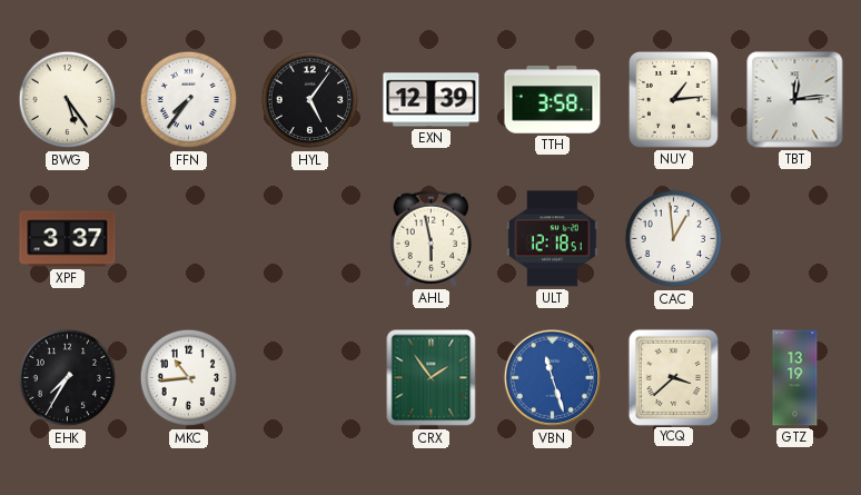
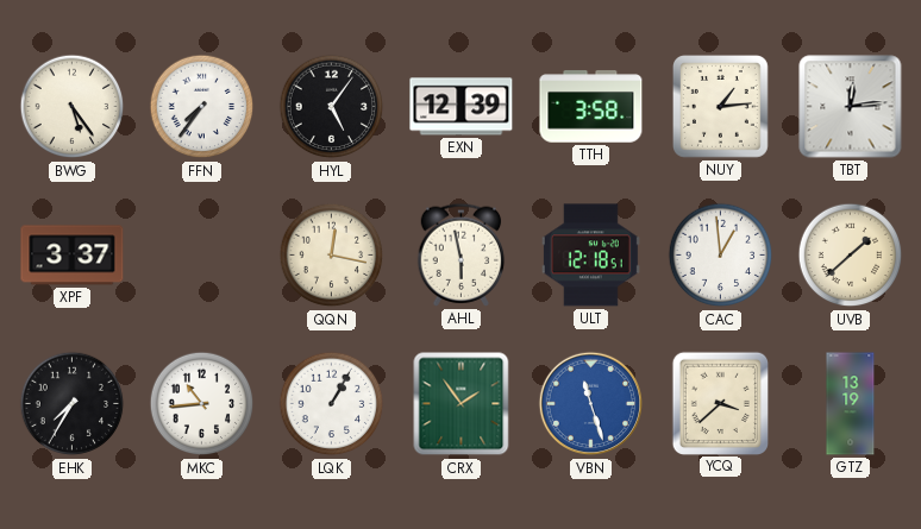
QQN: none -> 12:17
UVB: none -> 1:38
LQK: none -> 1:05
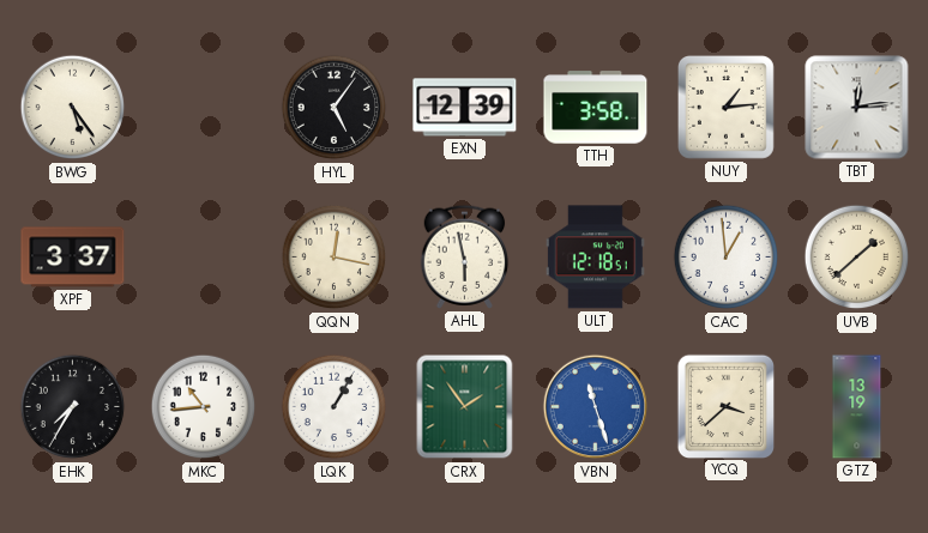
FFN: 7:36 -> none
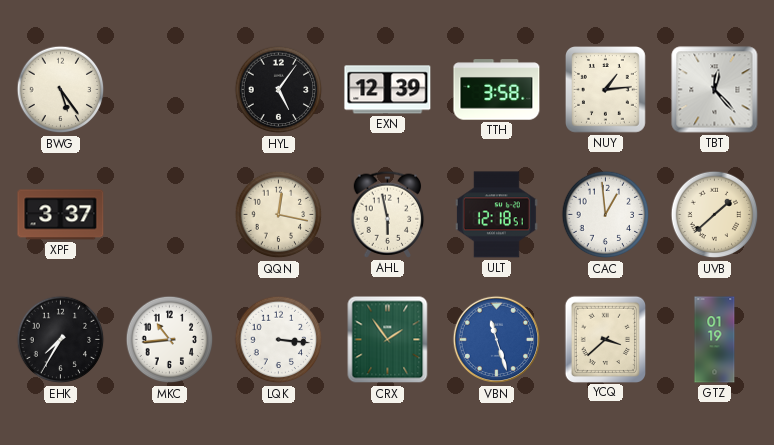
TBT: 12:14 -> 12:23
LQK: 1:05 -> 3:16
GTZ: 13:19 -> 01:19
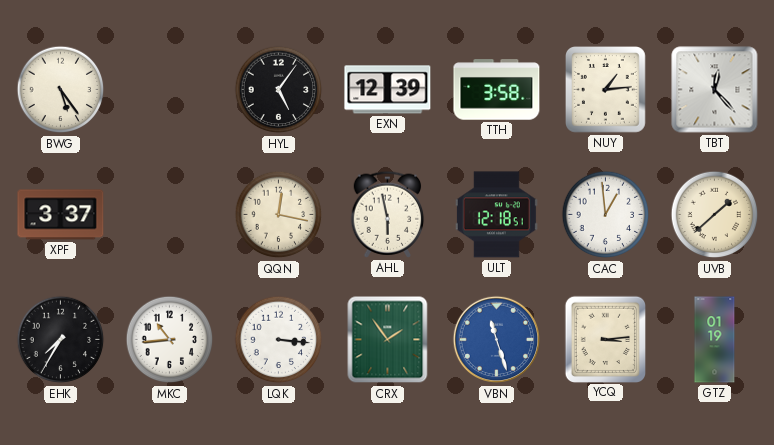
YCQ: 3:38 -> 3:14
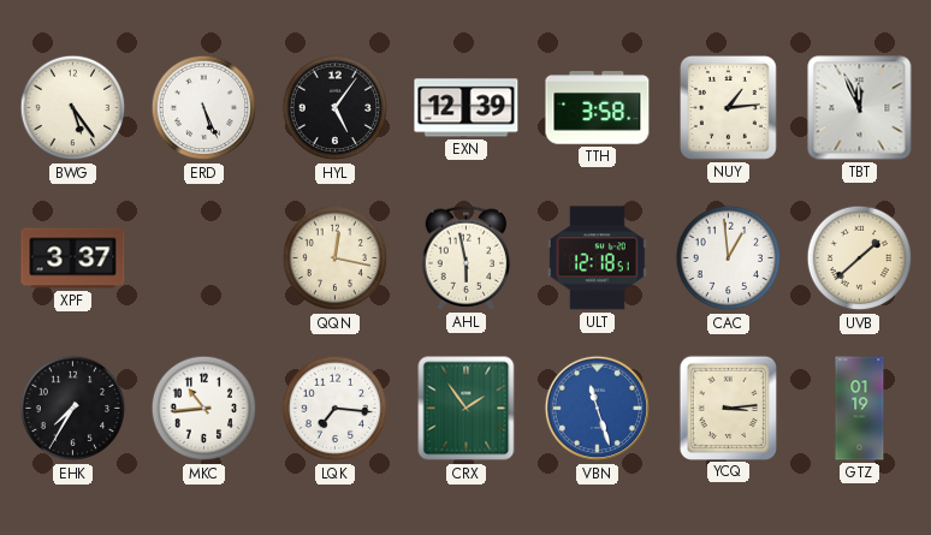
ERD: none -> 5:26
TBT: 12:23 -> 11:56
LQK: 3:16 -> 7:16
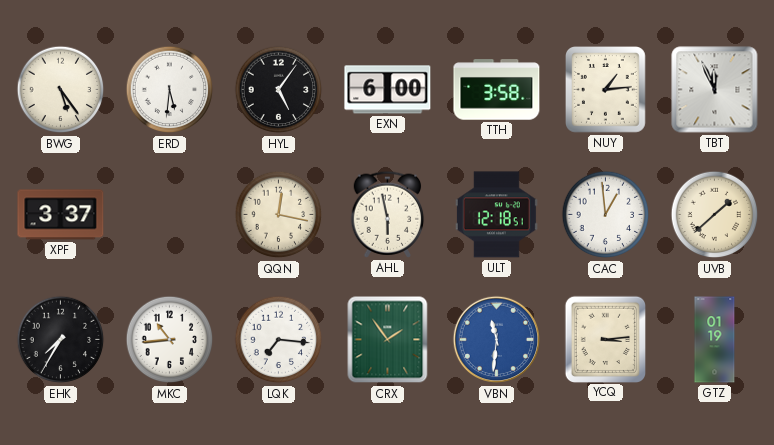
ERD: 5:26 -> 5:31
EXN: 12:39 -> 6:00
VBN: 11:27 -> 11:31
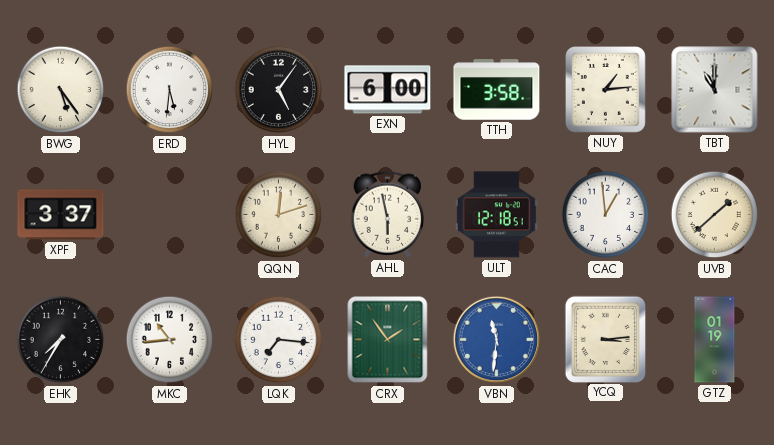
TBT: 11:56 -> 11:00
QQN: 12:17 -> 12:12
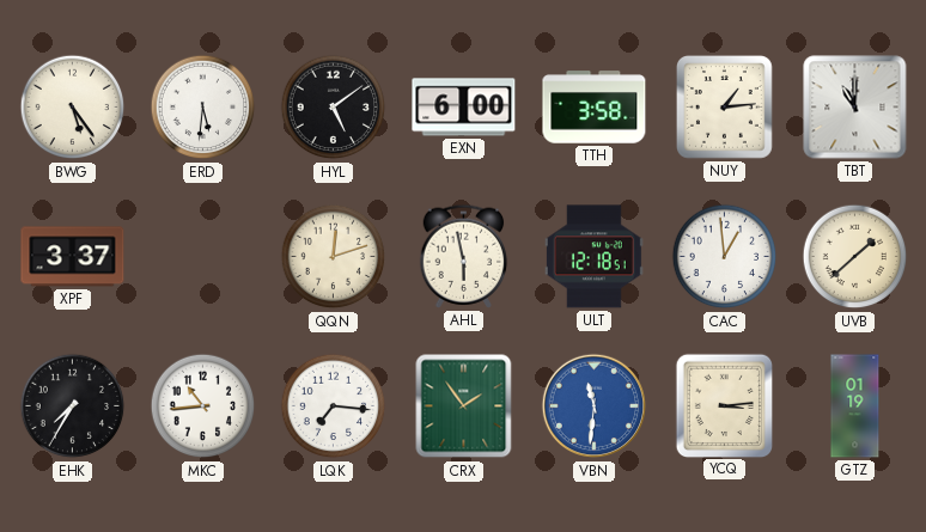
HYL: 5:06 -> 5:09
